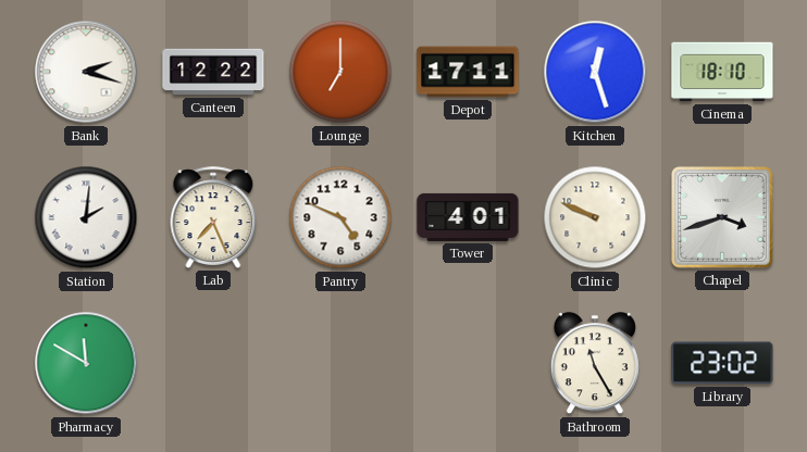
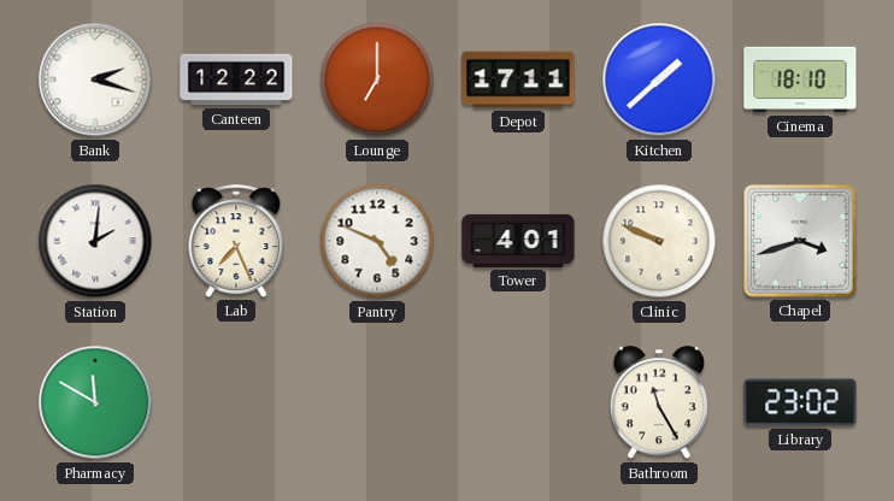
Kitchen: 12:27 -> 1:38
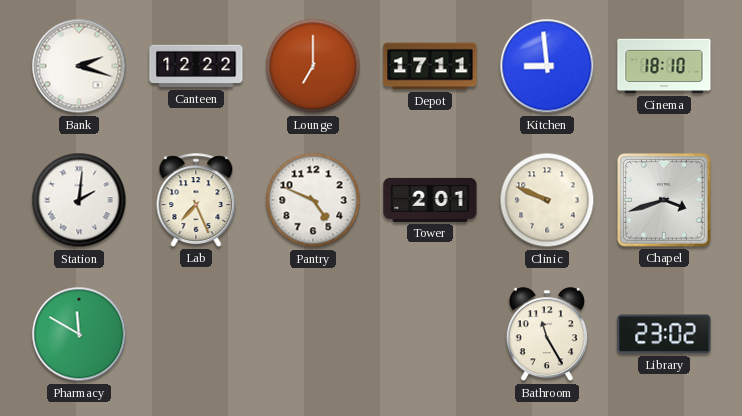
Kitchen: 1:38 -> 8:59
Tower: 4:01 -> 2:01
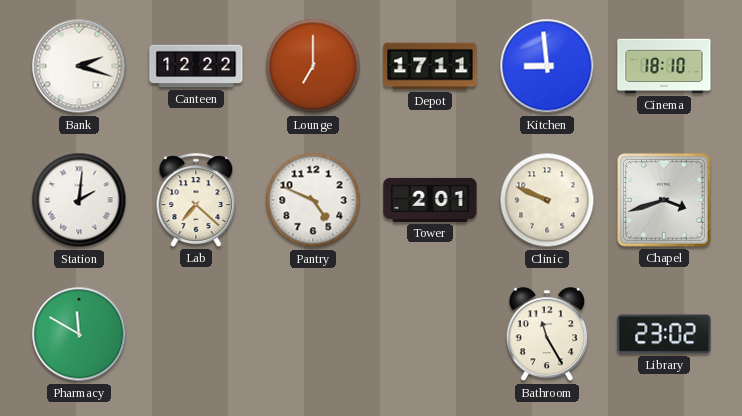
Lab: 7:26 -> 7:22
